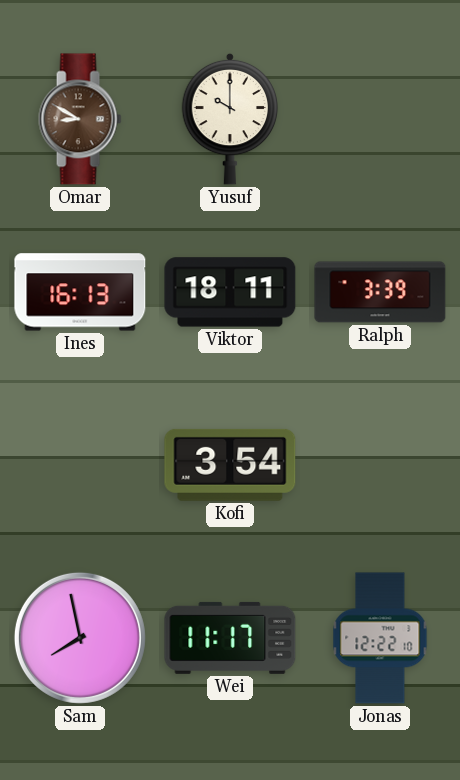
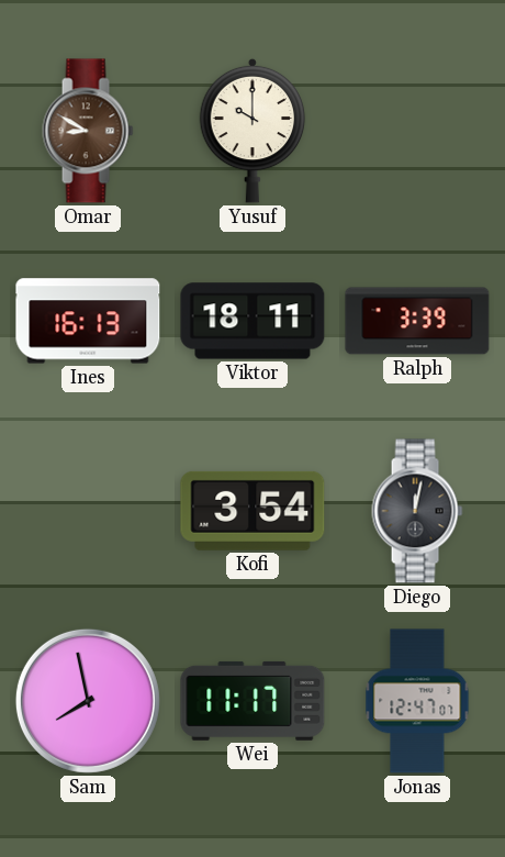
Diego: none -> 12:02
Jonas: 12:22 -> 12:47
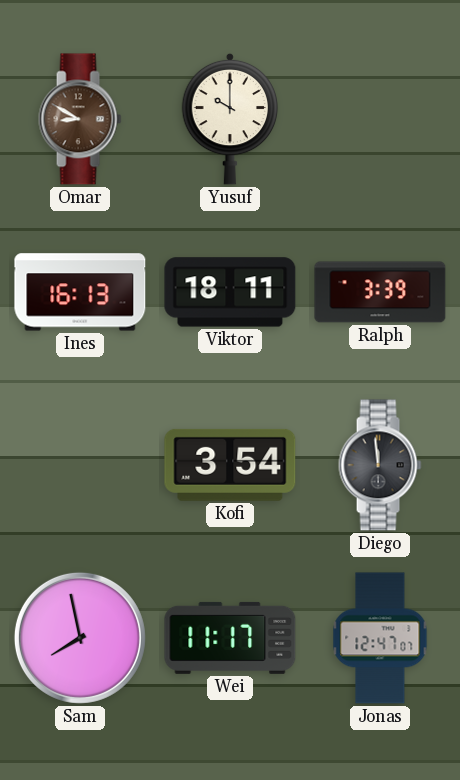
Diego: 12:02 -> 11:59
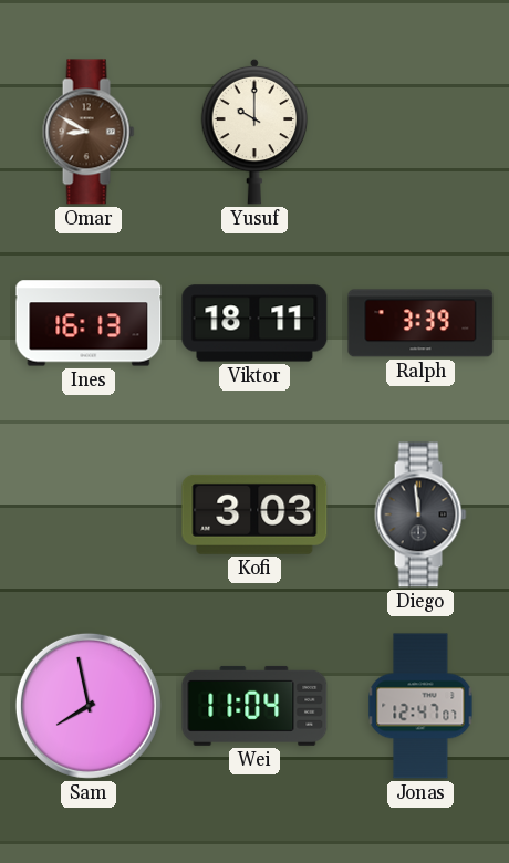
Kofi: 3:54 -> 3:03
Wei: 11:17 -> 11:04
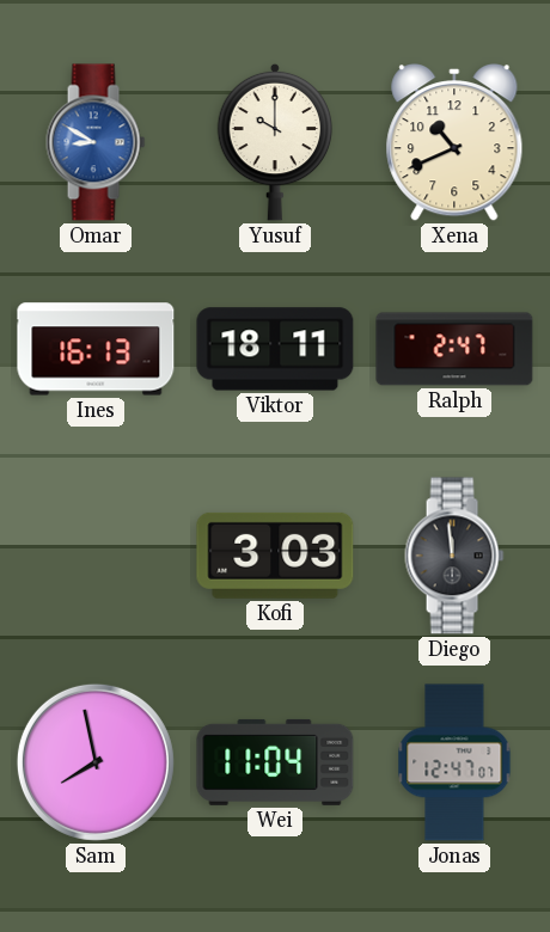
Omar dial: brown -> blue
Xena: none -> 10:41
Ralph: 3:39 -> 2:47
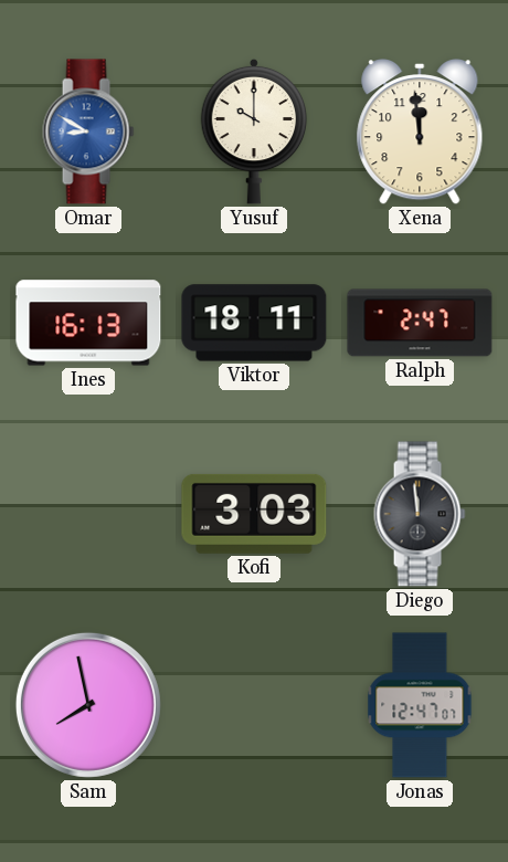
Xena: 10:41 -> 11:59
Wei: 11:04 -> none
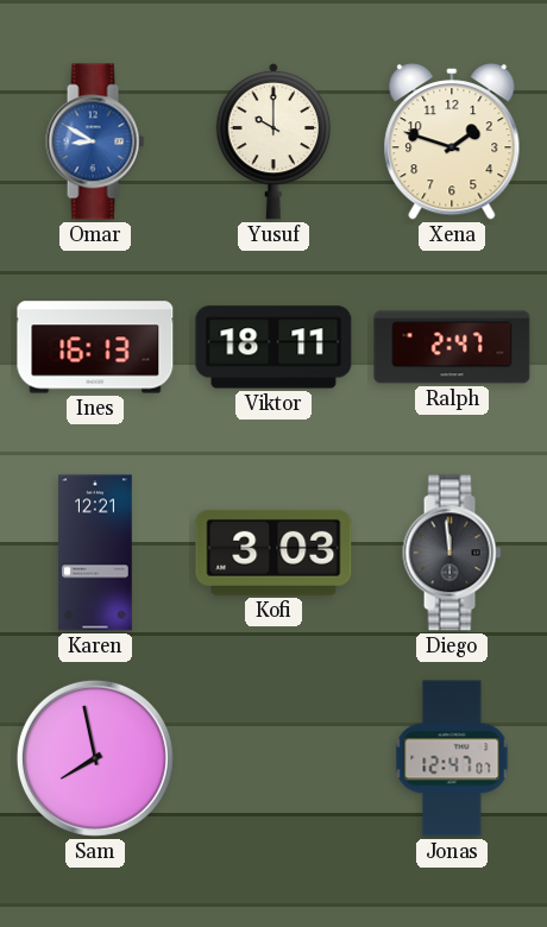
Xena: 11:59 -> 1:48
Karen: none -> 12:21
